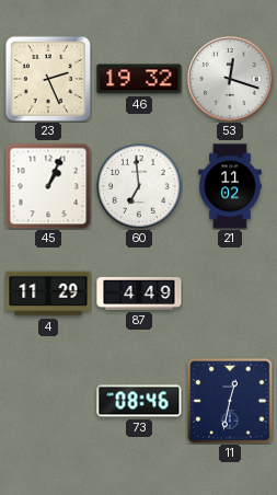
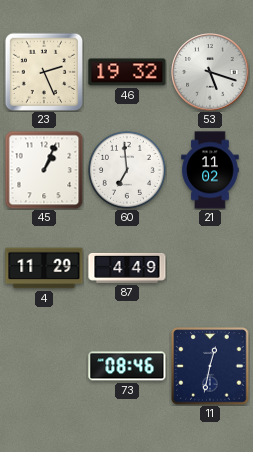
53: 12:18 -> 5:18
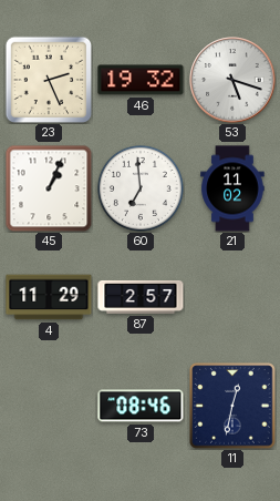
87: 4:49 -> 2:57
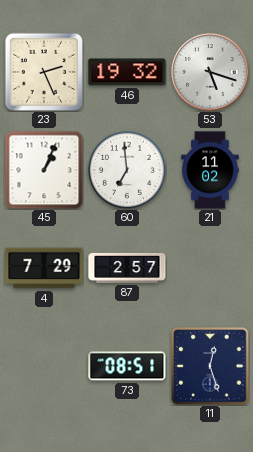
4: 11:29 -> 7:29
73: 08:46 -> 08:51
11: 12:32 -> 12:27
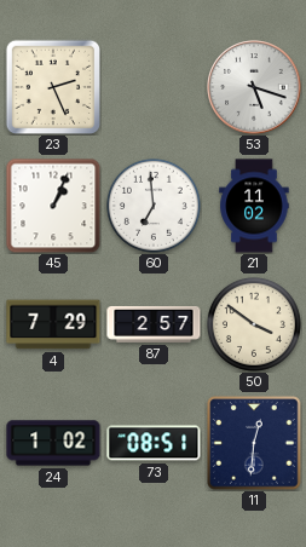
46: 19:32 -> none
50: none -> 3:51
24: none -> 1:02
11: 12:27 -> 12:31
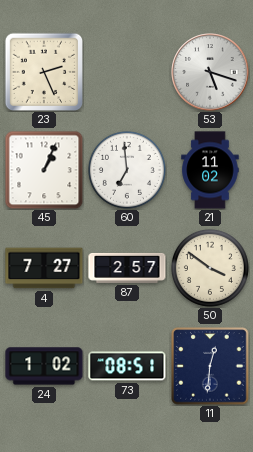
4: 7:29 -> 7:27
